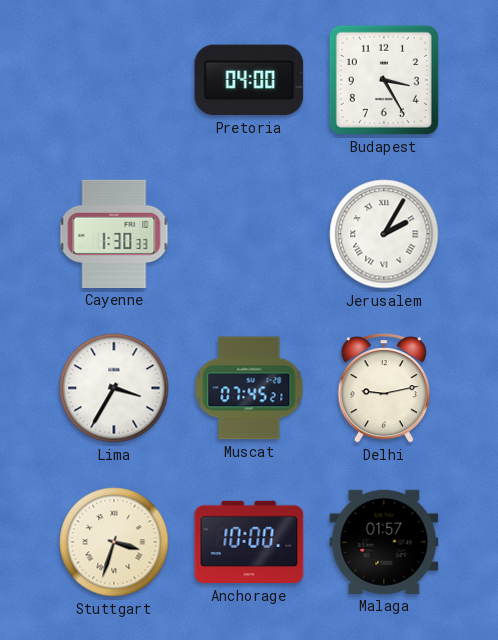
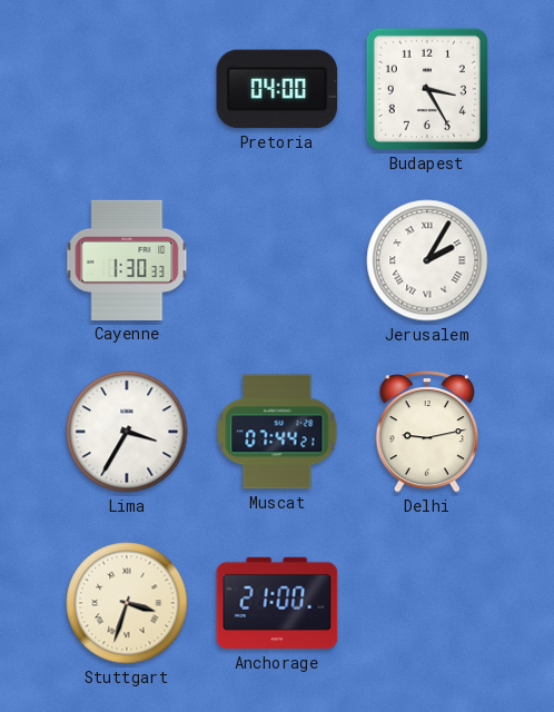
Muscat: 07:45 -> 07:44
Anchorage: 10:00 -> 21:00
Malaga: 01:57 -> none
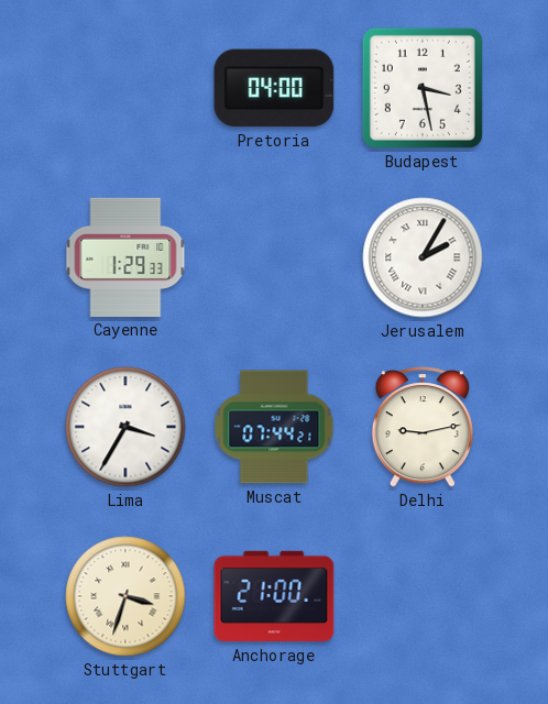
Budapest: 3:25 -> 3:28
Cayenne: 1:30 -> 1:29
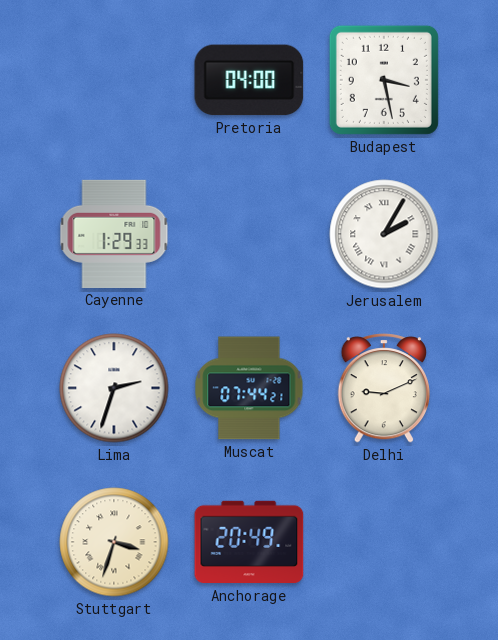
Lima: 3:35 -> 2:33
Delhi: 9:13 -> 9:11
Anchorage: 21:00 -> 20:49
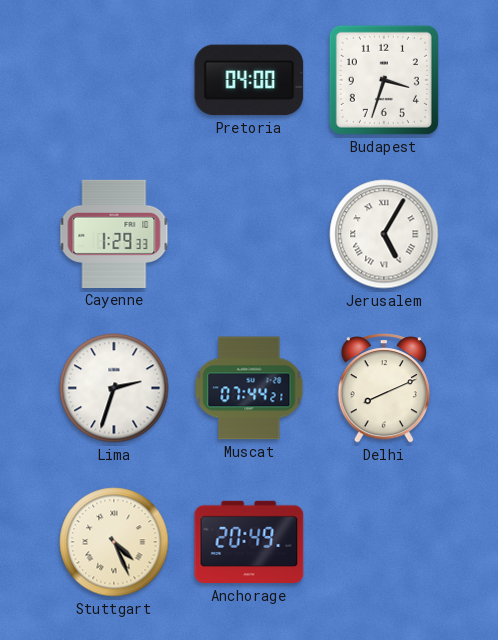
Budapest: 3:28 -> 3:33
Jerusalem: 2:05 -> 5:05
Delhi: 9:11 -> 8:11
Stuttgart: 3:33 -> 4:26
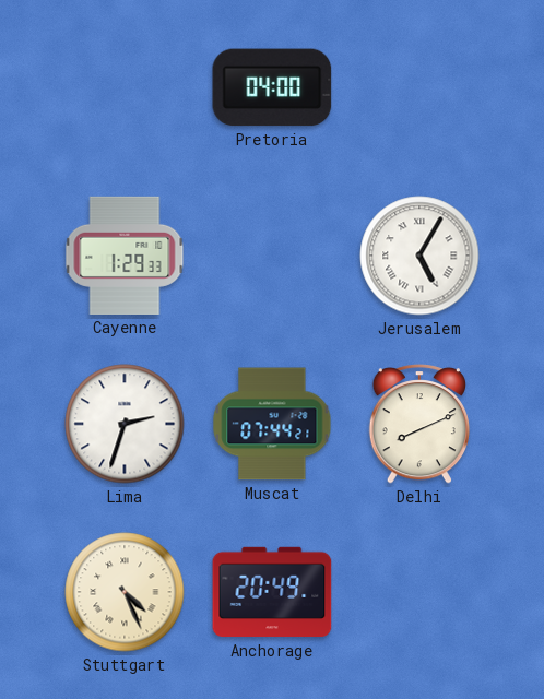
Budapest: 3:33 -> none
